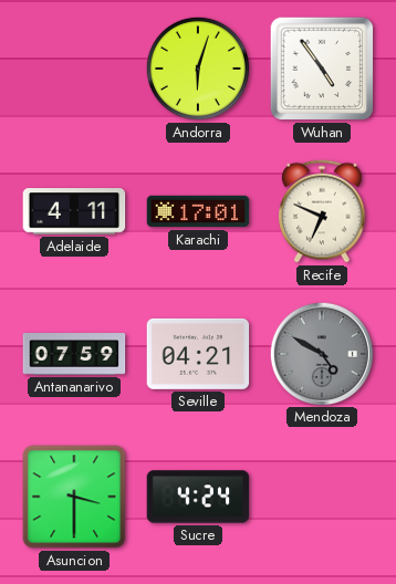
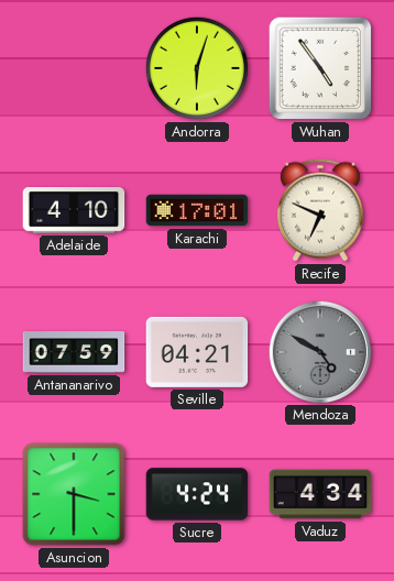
Adelaide: 4:11 -> 4:10
Vaduz: none -> 4:34
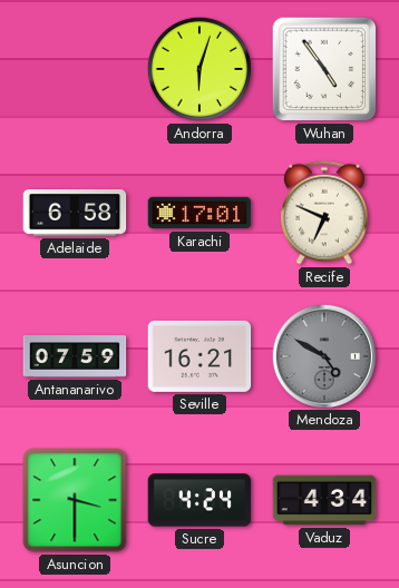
Adelaide: 4:10 -> 6:58
Seville: 04:21 -> 16:21
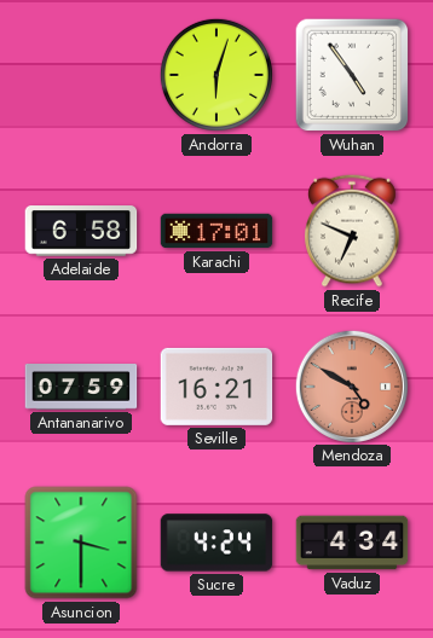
Mendoza dial: grey -> salmon
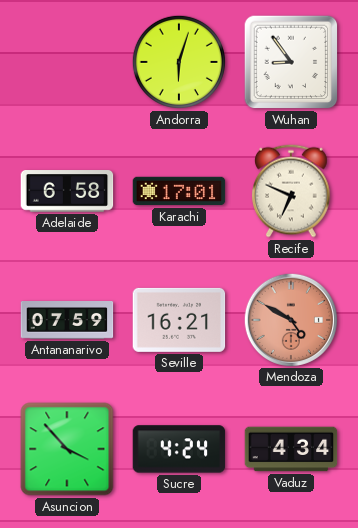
Wuhan: 4:54 -> 8:54
Asuncion: 3:30 -> 3:53
